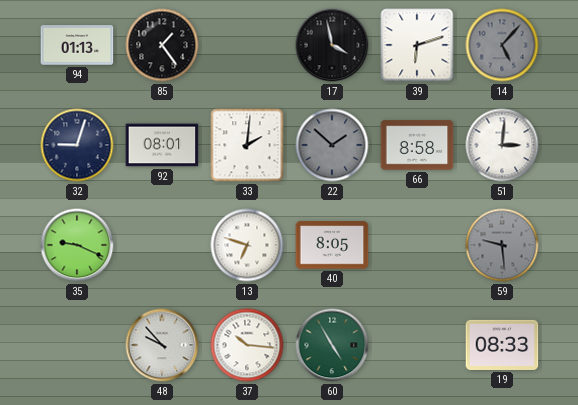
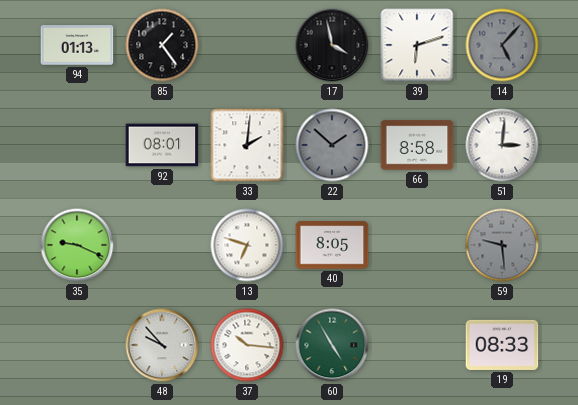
32: 9:03 -> none
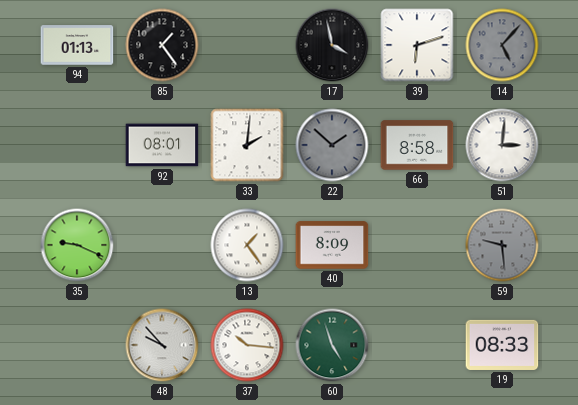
13: 6:48 -> 1:24
40: 8:05 -> 8:09
60: 4:55 -> 4:57
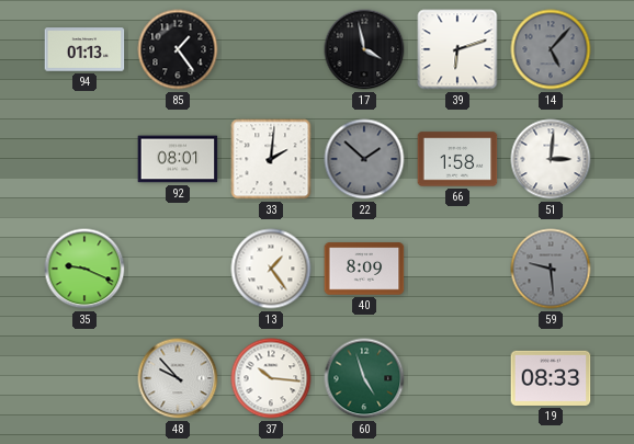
66: 8:58 -> 1:58
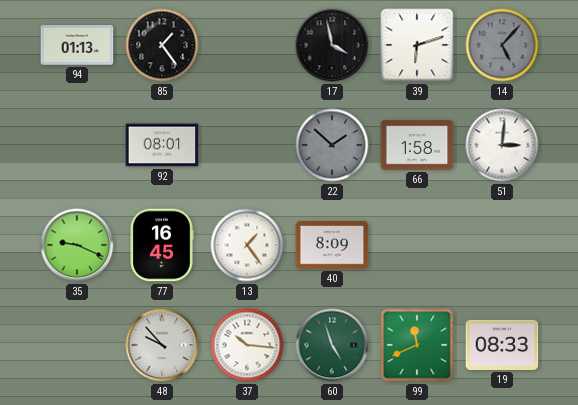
33: 2:01 -> none
77: none -> 16:45
59: 9:29 -> none
99: none -> 11:41
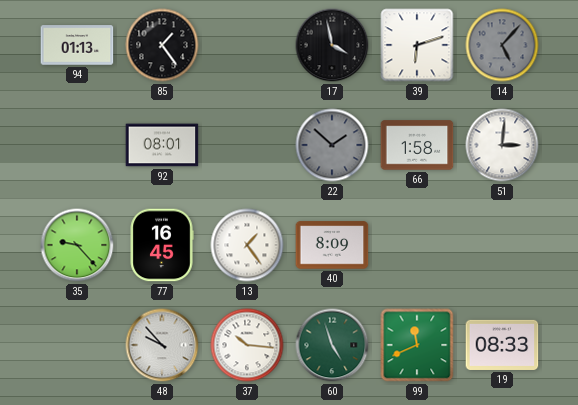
35: 9:19 -> 9:23
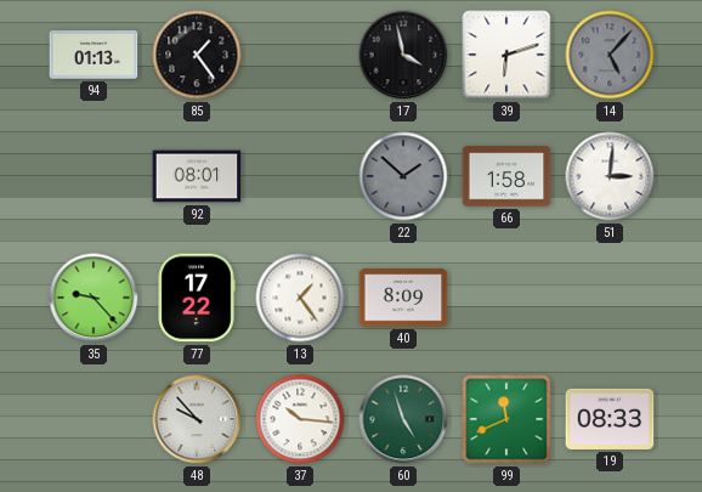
77: 16:45 -> 17:22
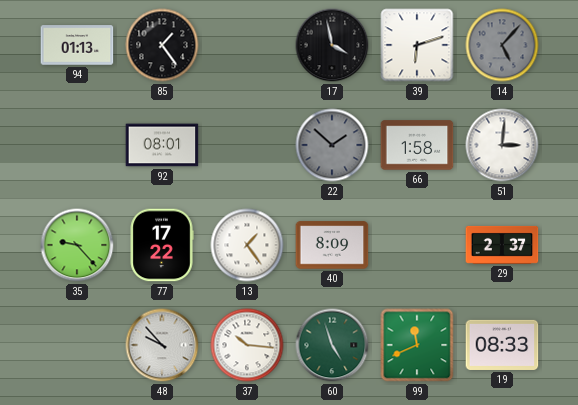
29: none -> 2:37
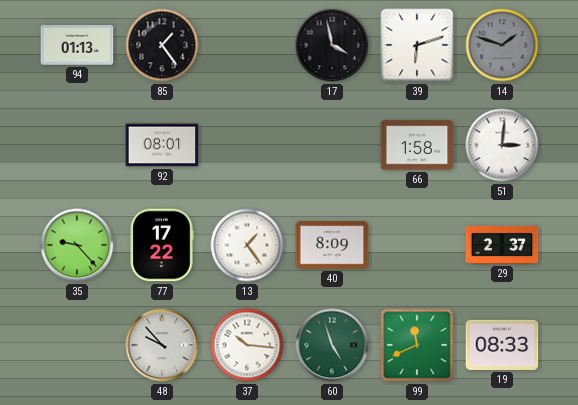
14: 5:07 -> 1:48
22: 1:52 -> none
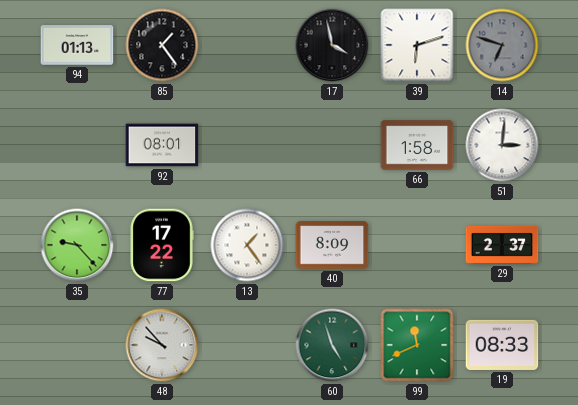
14: 1:48 -> 6:48
37: 10:16 -> none
